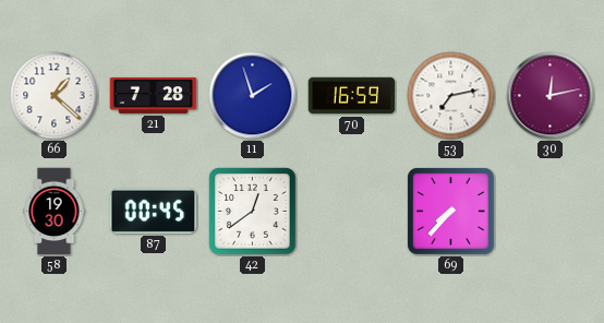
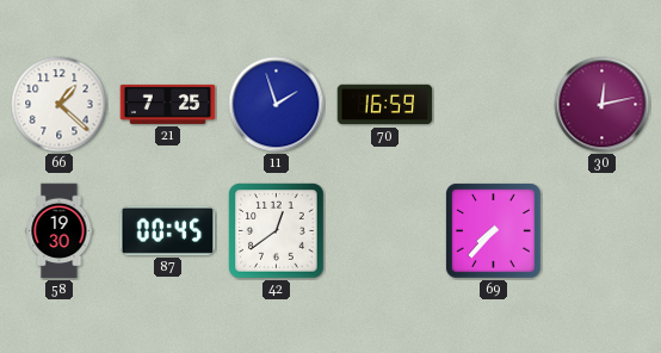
21: 7:28 -> 7:25
53: 7:13 -> none
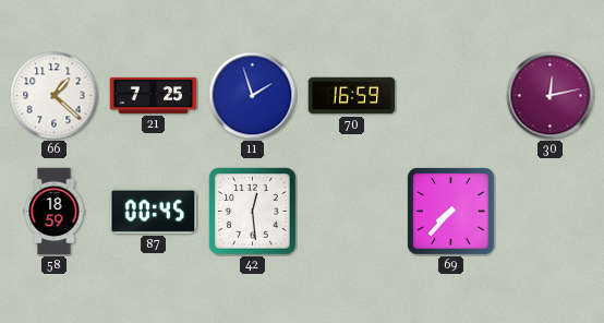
58: 19:30 -> 18:59
42: 12:39 -> 12:29
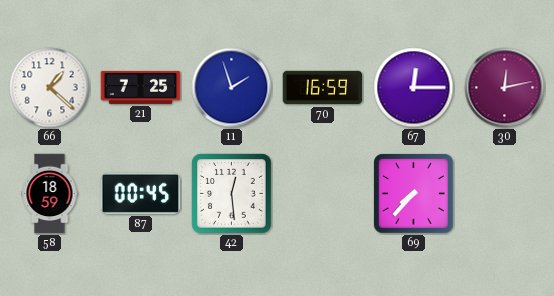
67: none -> 12:15
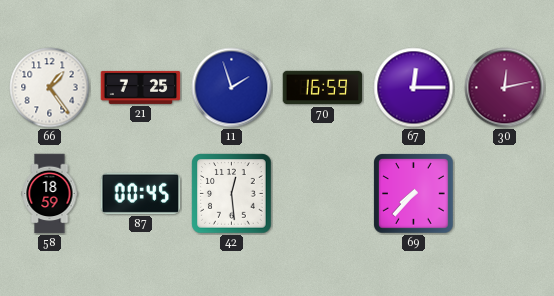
66: 1:22 -> 1:24
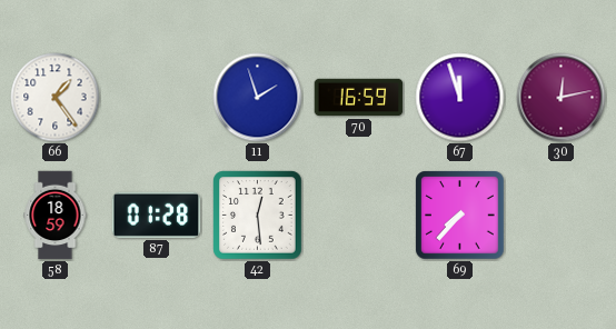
21: 7:25 -> none
67: 12:15 -> 11:57
87: 00:45 -> 01:28
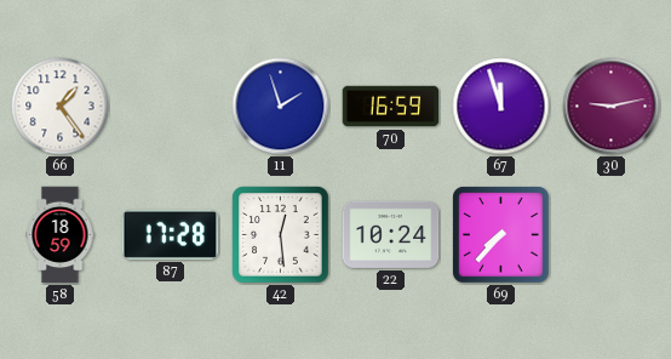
30: 12:13 -> 9:13
87: 01:28 -> 17:28
22: none -> 10:24
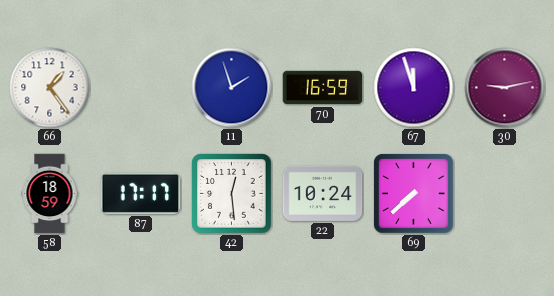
87: 17:28 -> 17:17
69: 7:37 -> 7:38
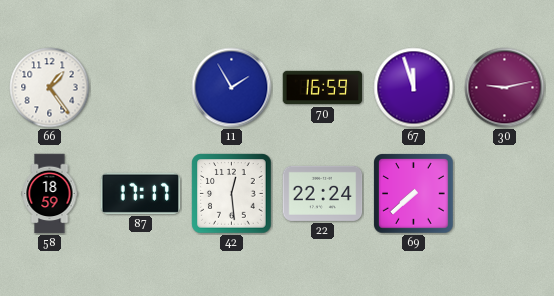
11: 1:57 -> 1:55
22: 10:24 -> 22:24
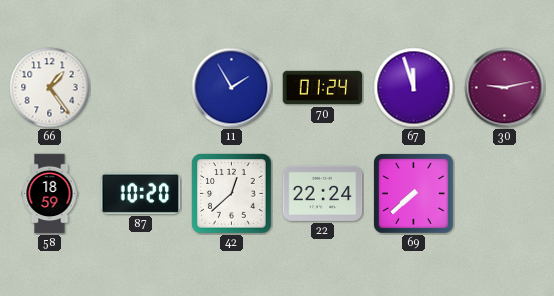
70: 16:59 -> 01:24
87: 17:17 -> 10:20
42: 12:29 -> 12:38
